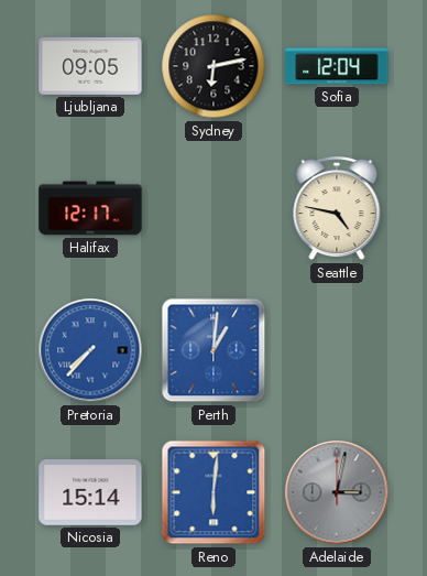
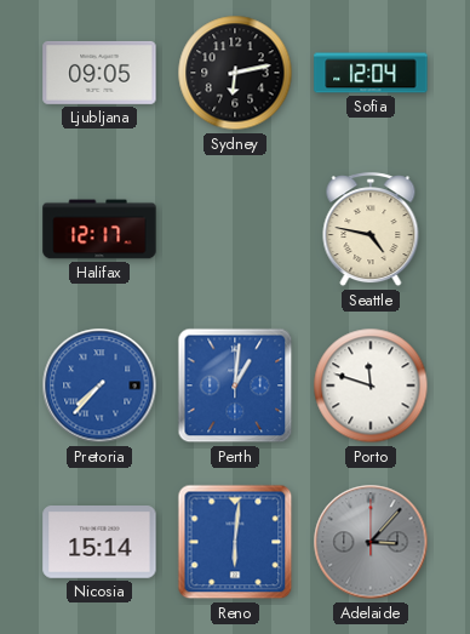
Porto: none -> 11:48
Adelaide: 3:02 -> 3:07
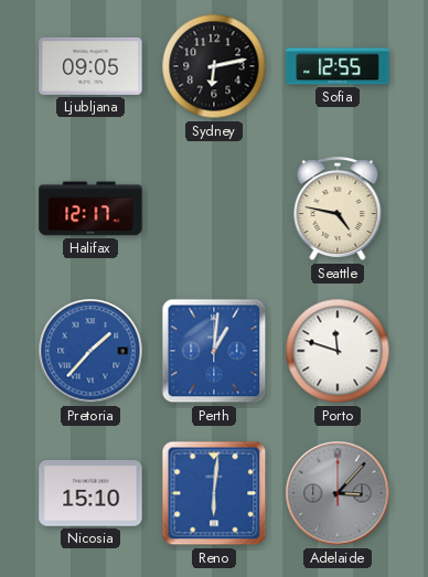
Sofia: 12:04 -> 12:55
Pretoria: 7:37 -> 1:37
Nicosia: 15:14 -> 15:10
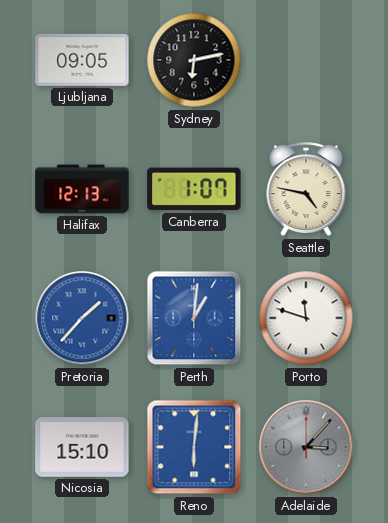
Sofia: 12:55 -> none
Halifax: 12:17 -> 12:13
Canberra: none -> 1:07
